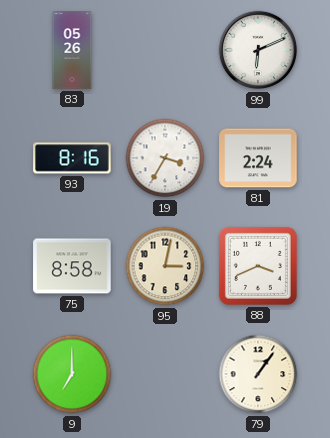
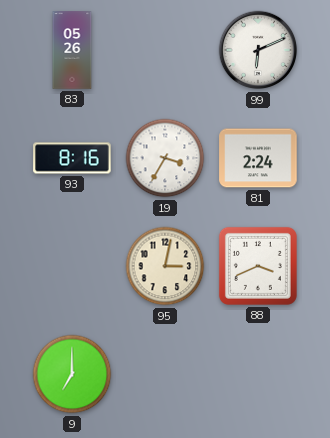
75: 8:58 -> none
79: 1:06 -> none
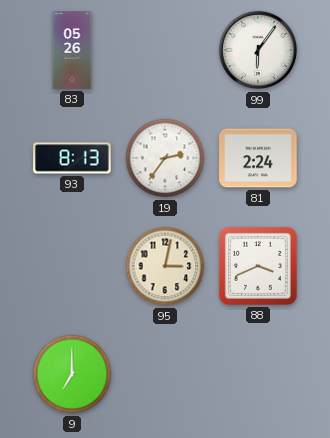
99: 6:11 -> 6:06
93: 8:16 -> 8:13
19: 3:35 -> 2:36
